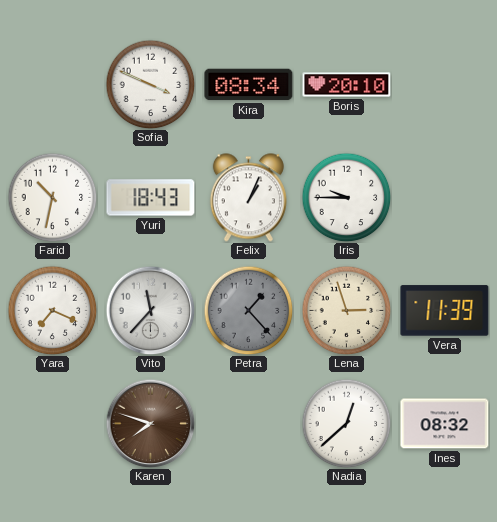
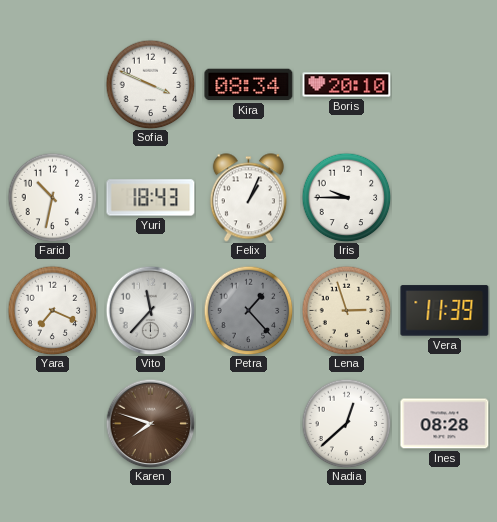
Ines: 08:32 -> 08:28
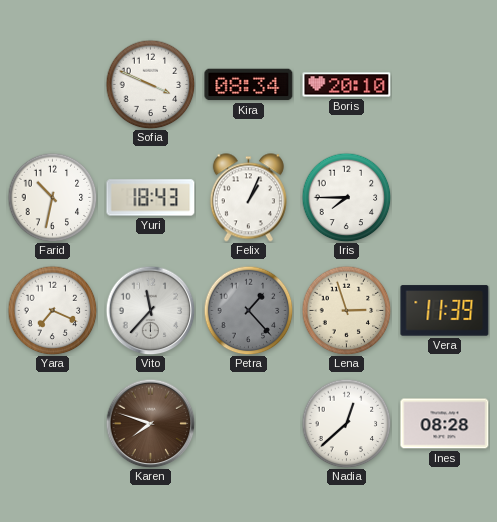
Iris: 9:45 -> 7:45
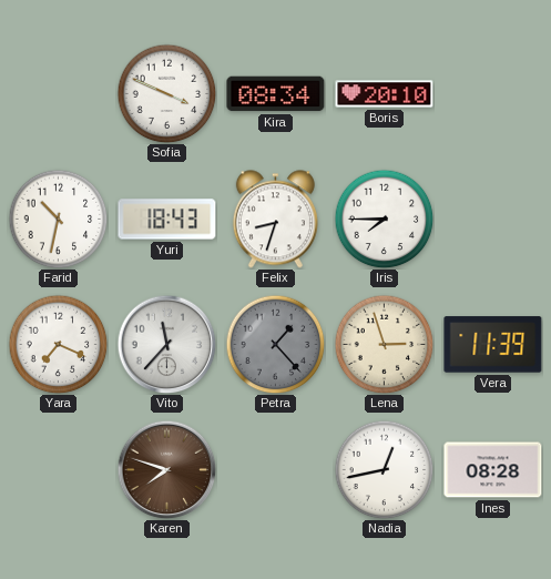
Felix: 1:04 -> 8:33
Nadia: 12:38 -> 12:43
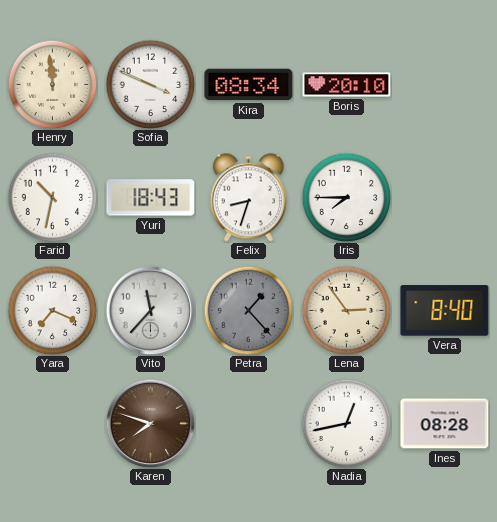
Henry: none -> 11:59
Lena: 2:57 -> 2:54
Vera: 11:39 -> 8:40
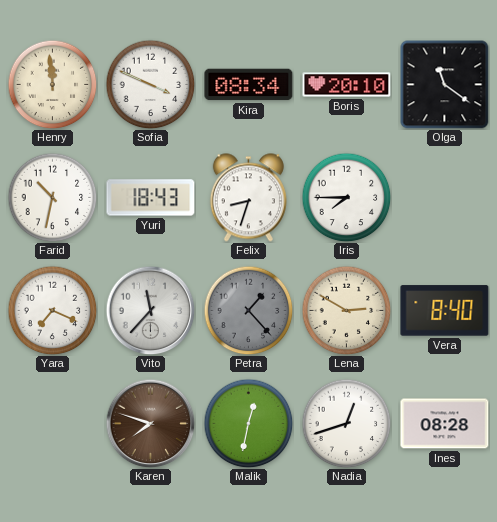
Olga: none -> 11:21
Lena: 2:54 -> 2:50
Malik: none -> 12:32
Nadia: 12:43 -> 12:42
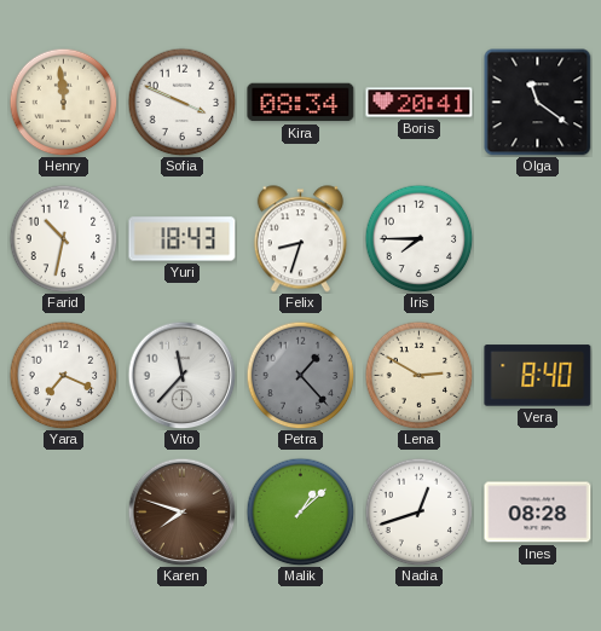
Boris: 20:10 -> 20:41
Malik: 12:32 -> 1:08
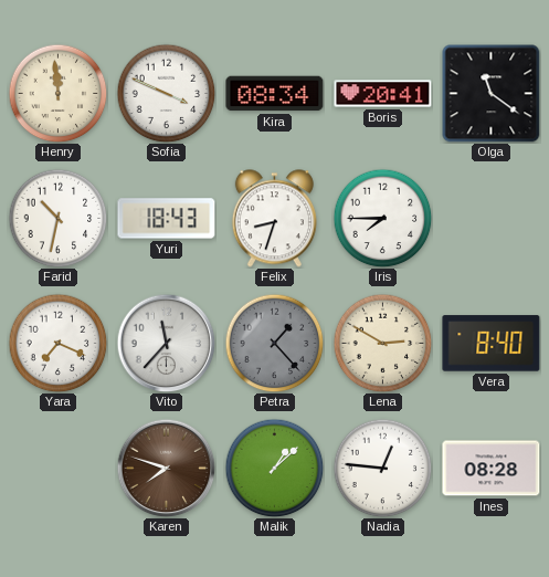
Nadia: 12:42 -> 12:46
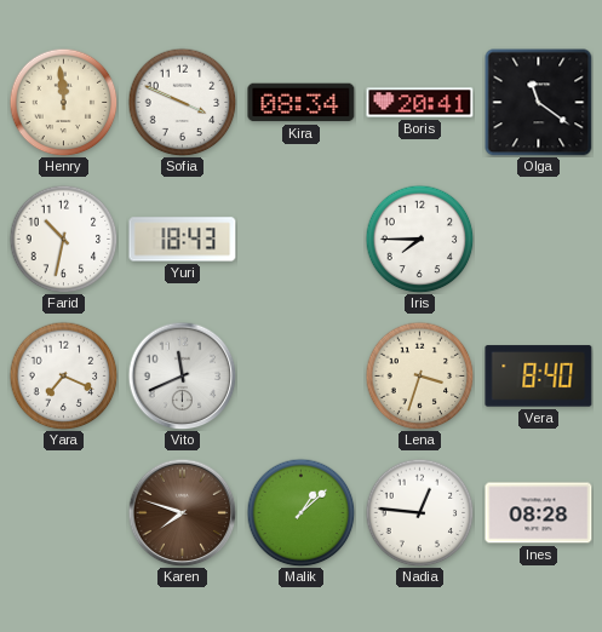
Felix: 8:33 -> none
Vito: 11:37 -> 11:41
Petra: 1:23 -> none
Lena: 2:50 -> 3:33
